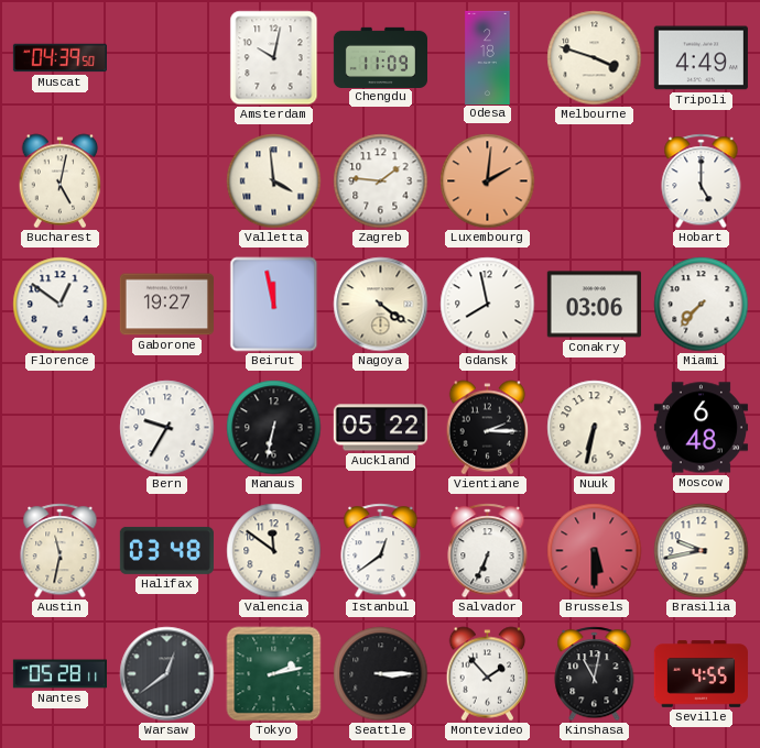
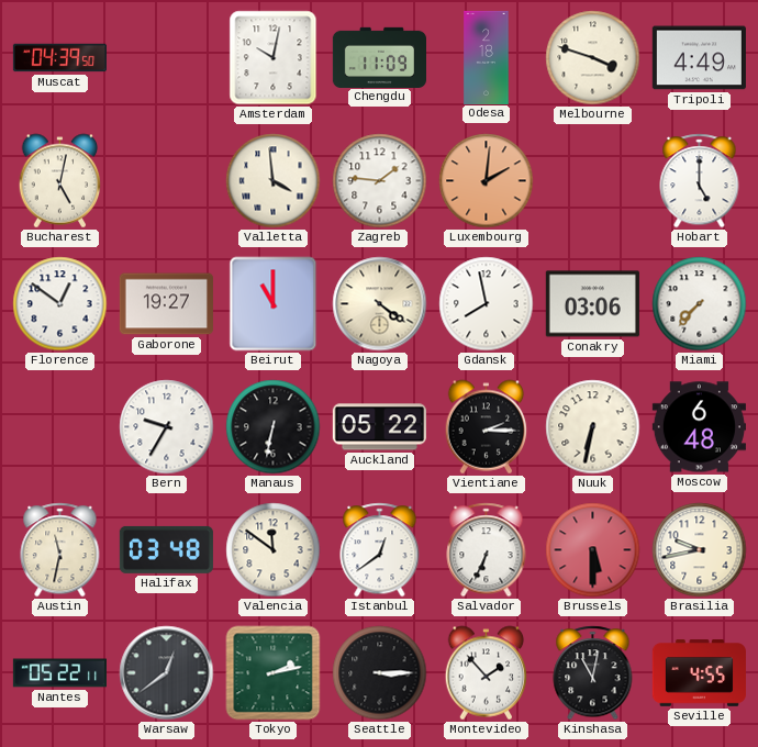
Beirut: 11:58 -> 11:00
Nantes: 05:28 -> 05:22
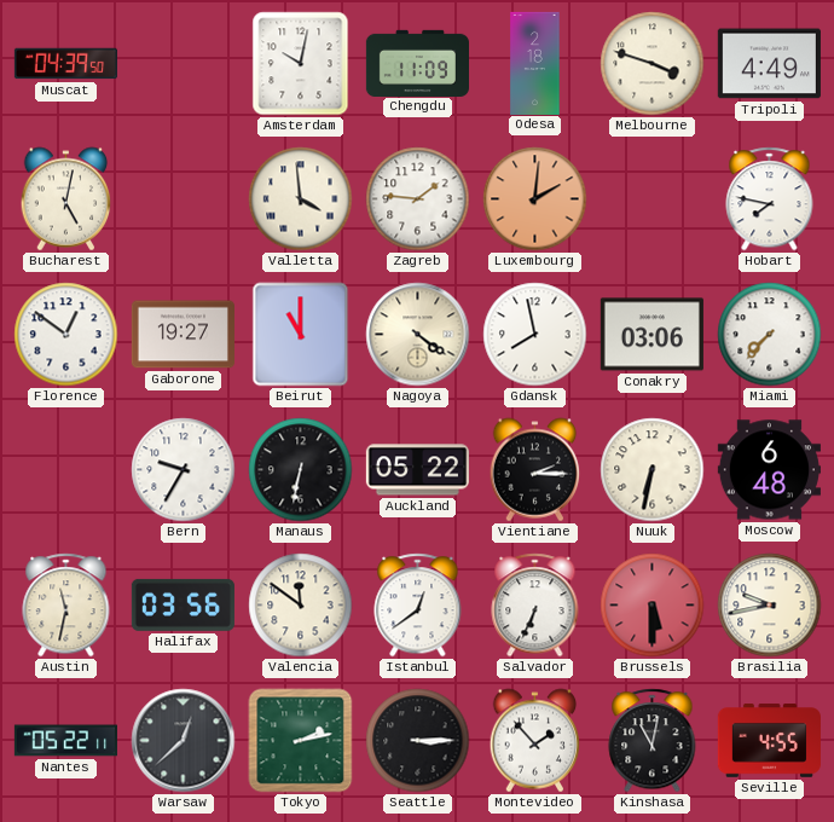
Hobart: 5:00 -> 7:47
Halifax: 03:48 -> 03:56
Warsaw: 12:39 -> 12:38
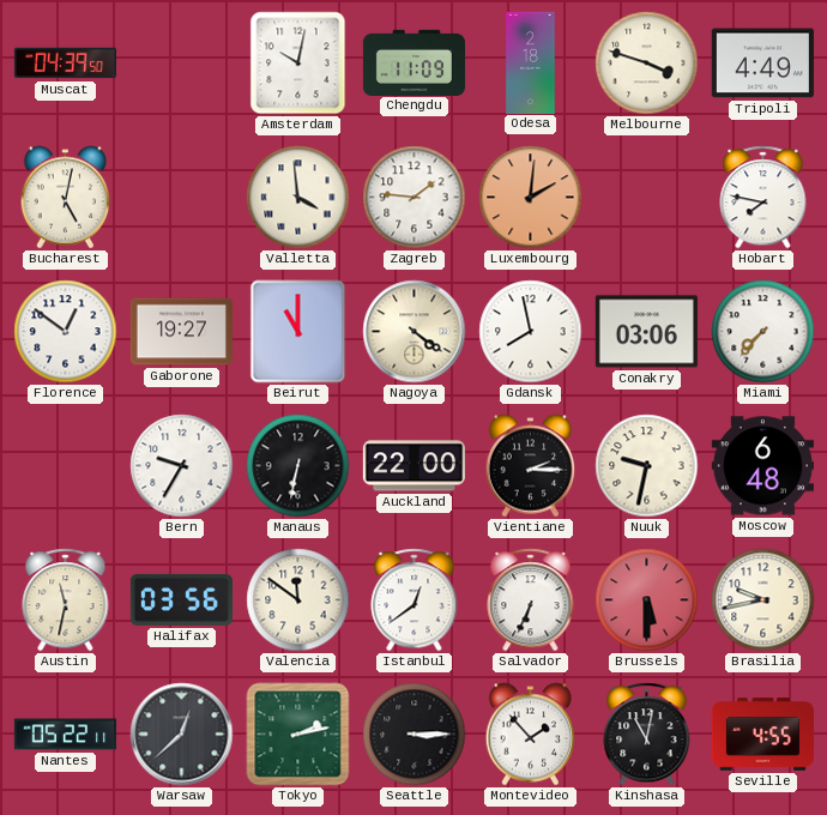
Auckland: 05:22 -> 22:00
Nuuk: 6:32 -> 9:32
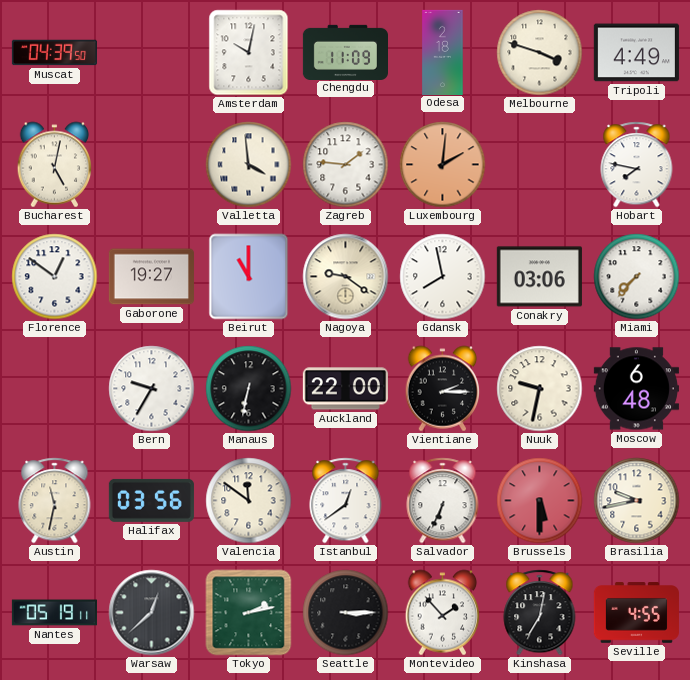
Nagoya: 4:21 -> 9:21
Nantes: 05:22 -> 05:19
Kinshasa: 11:02 -> 7:02
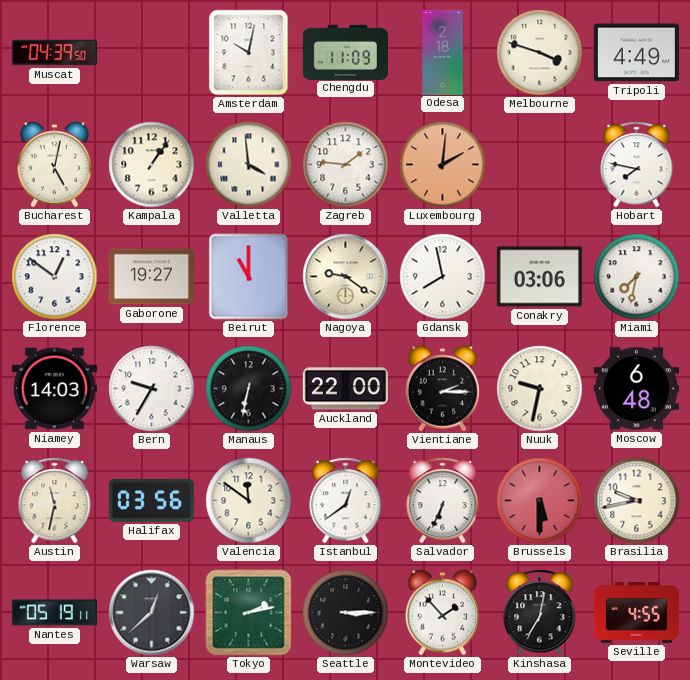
Kampala: none -> 1:06
Miami: 7:37 -> 7:32
Niamey: none -> 14:03
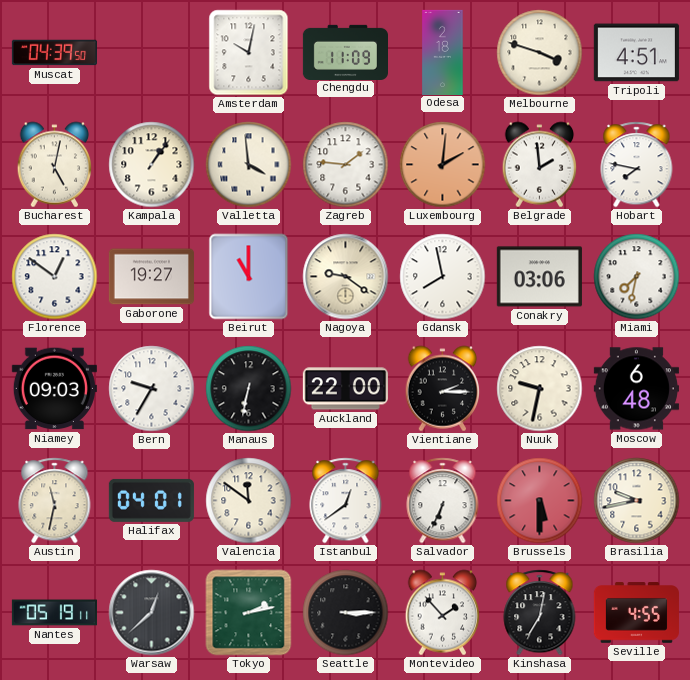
Tripoli: 4:49 -> 4:51
Belgrade: none -> 1:59
Niamey: 14:03 -> 09:03
Halifax: 03:56 -> 04:01
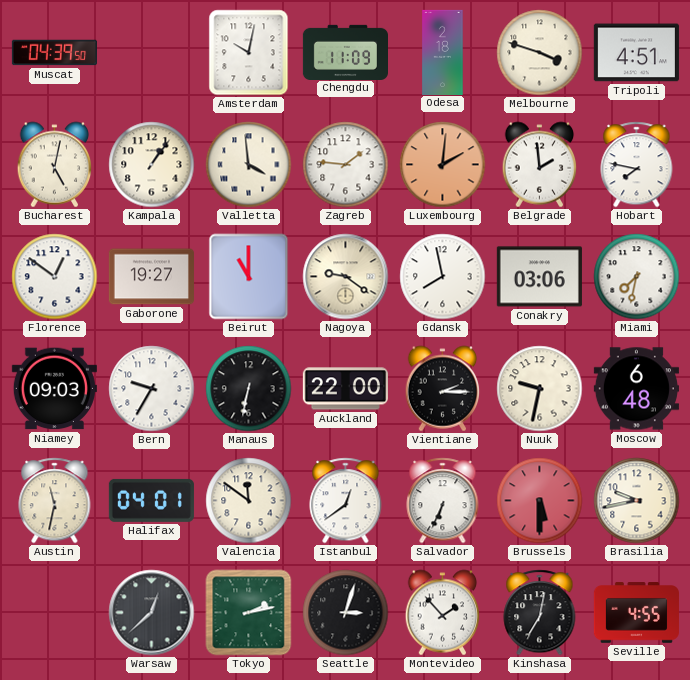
Nantes: 05:19 -> none
Seattle: 3:15 -> 3:03
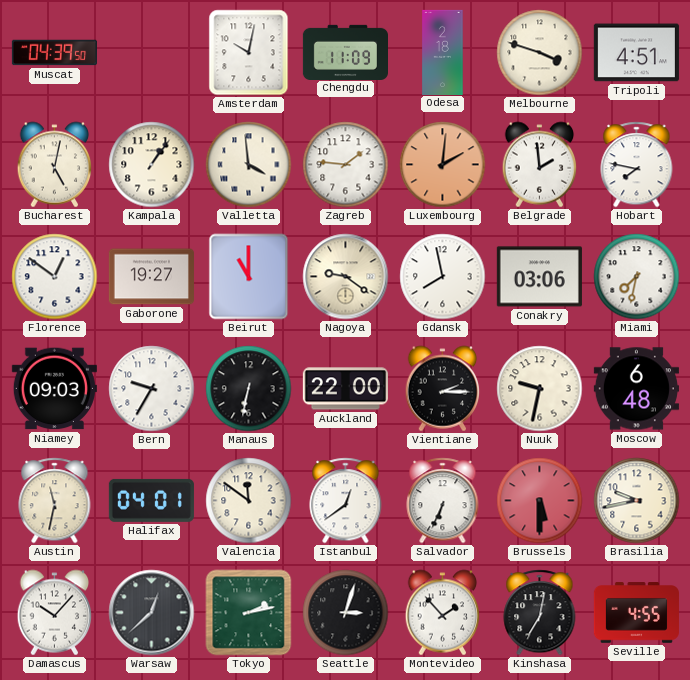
Damascus: none -> 10:07
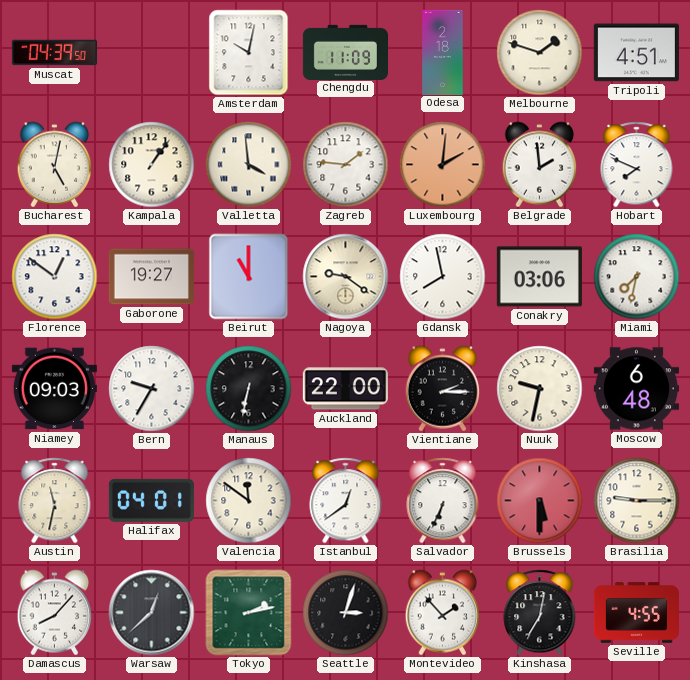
Melbourne: 3:48 -> 1:48
Hobart: 7:47 -> 7:49
Brasilia: 9:43 -> 9:15
Damascus: 10:07 -> 8:07
